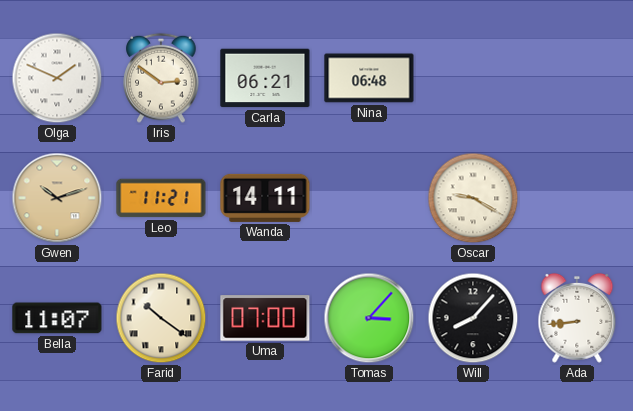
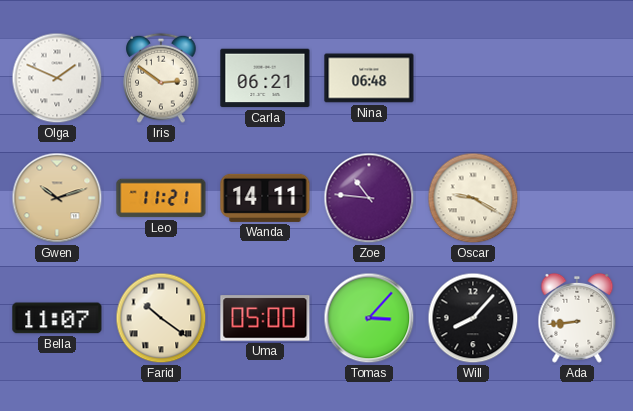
Zoe: none -> 10:46
Uma: 07:00 -> 05:00
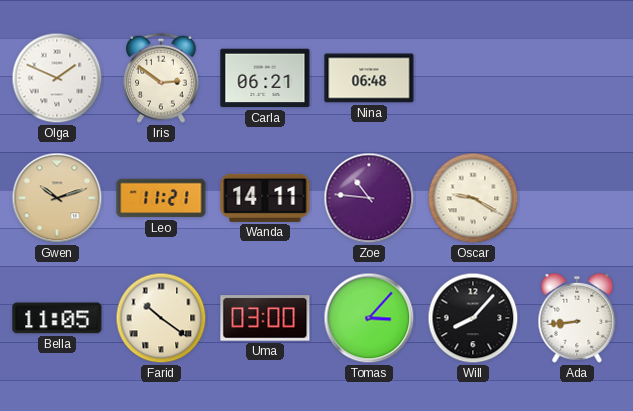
Bella: 11:07 -> 11:05
Uma: 05:00 -> 03:00
